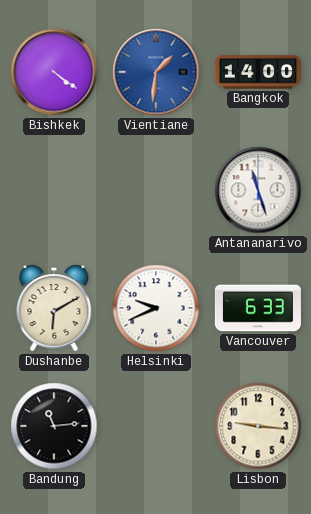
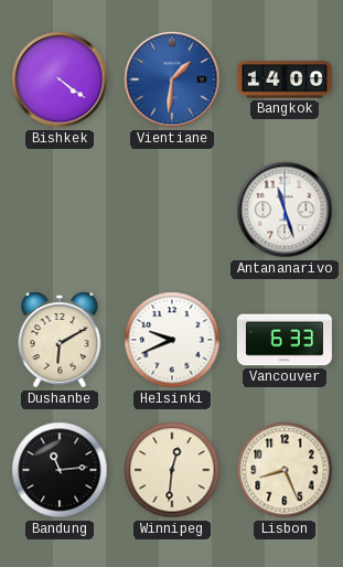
Winnipeg: none -> 12:31
Lisbon: 9:16 -> 8:26
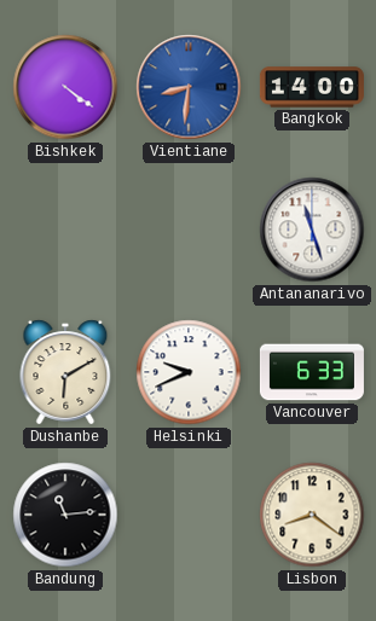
Vientiane: 1:31 -> 8:31
Winnipeg: 12:31 -> none
Lisbon: 8:26 -> 8:21
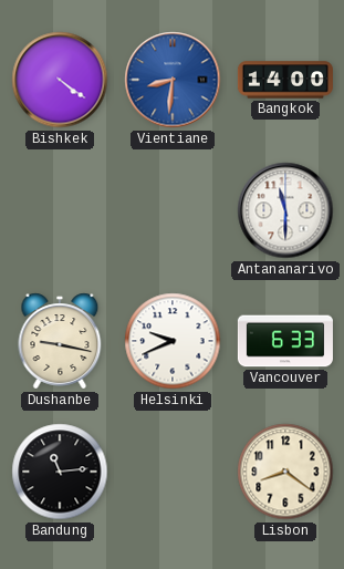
Antananarivo: 11:27 -> 11:30
Dushanbe: 6:10 -> 9:17
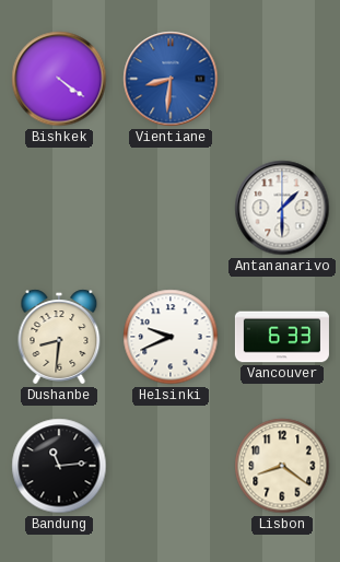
Bangkok: 14:00 -> none
Antananarivo: 11:30 -> 1:30
Dushanbe: 9:17 -> 8:31
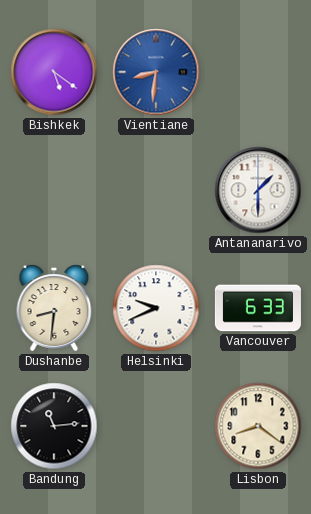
Bishkek: 4:21 -> 5:21
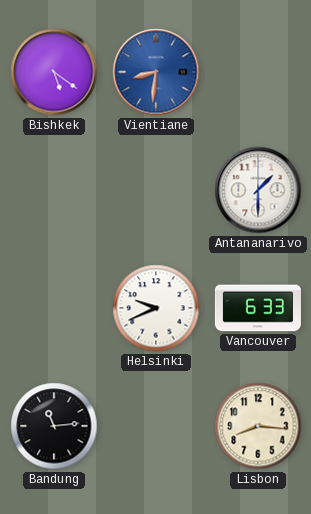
Dushanbe: 8:31 -> none
Lisbon: 8:21 -> 8:16
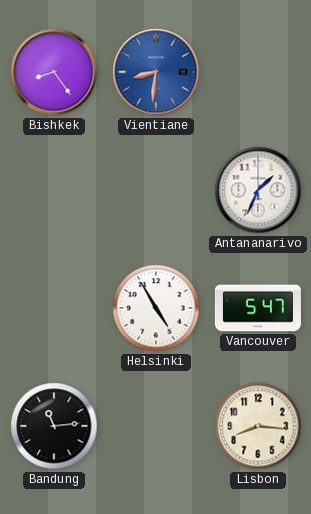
Bishkek: 5:21 -> 8:24
Antananarivo: 1:30 -> 1:34
Helsinki: 9:41 -> 4:55
Vancouver: 6:33 -> 5:47
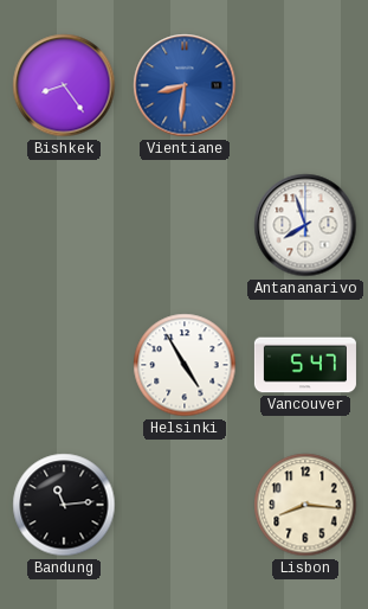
Antananarivo: 1:34 -> 7:57
